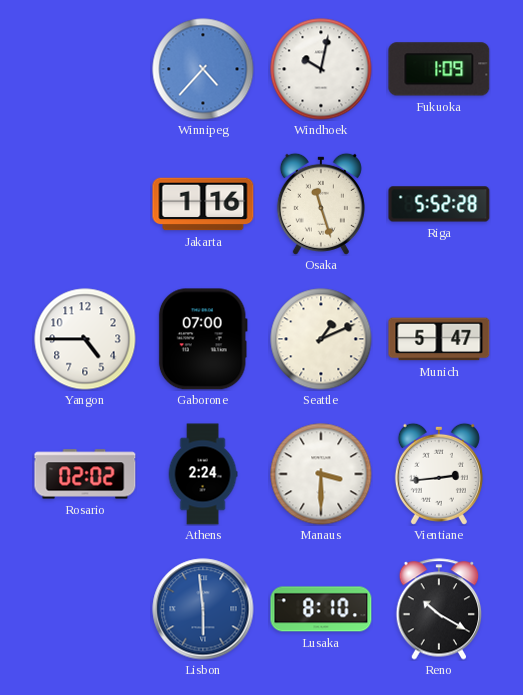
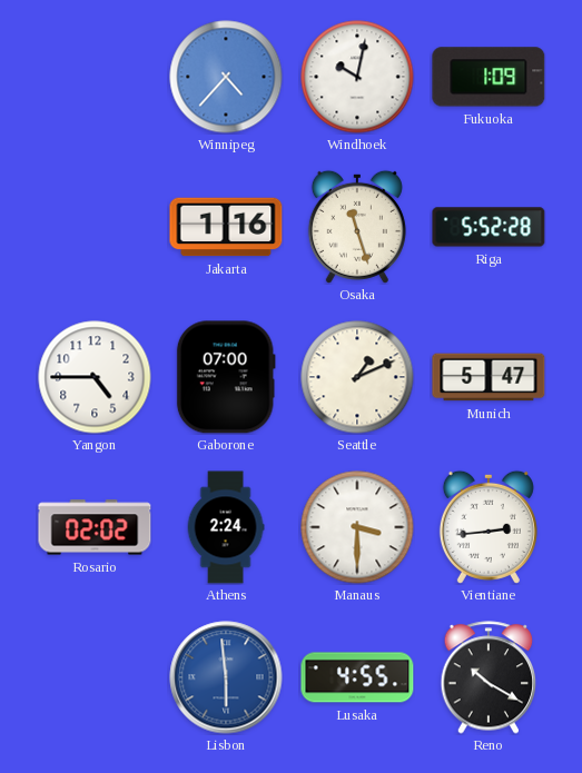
Lusaka: 8:10 -> 4:55
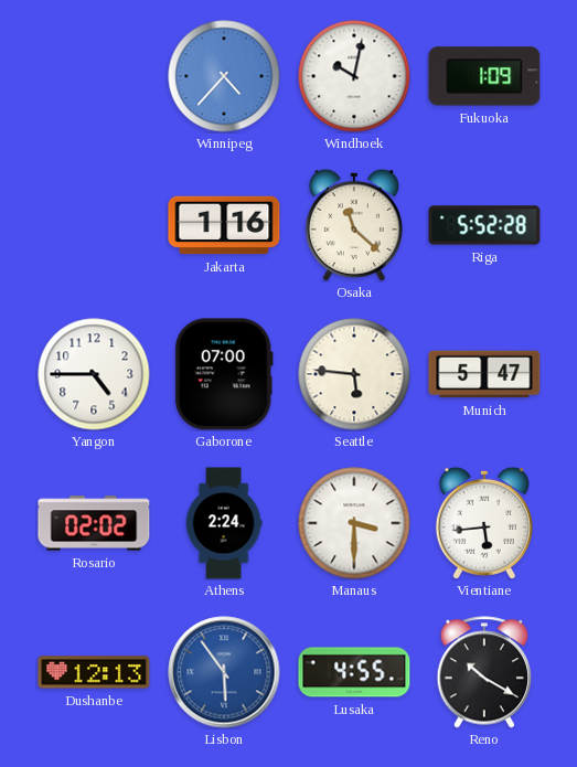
Osaka: 11:27 -> 11:22
Seattle: 1:11 -> 5:46
Vientiane: 2:44 -> 5:44
Dushanbe: none -> 12:13
Lisbon: 5:59 -> 5:54
